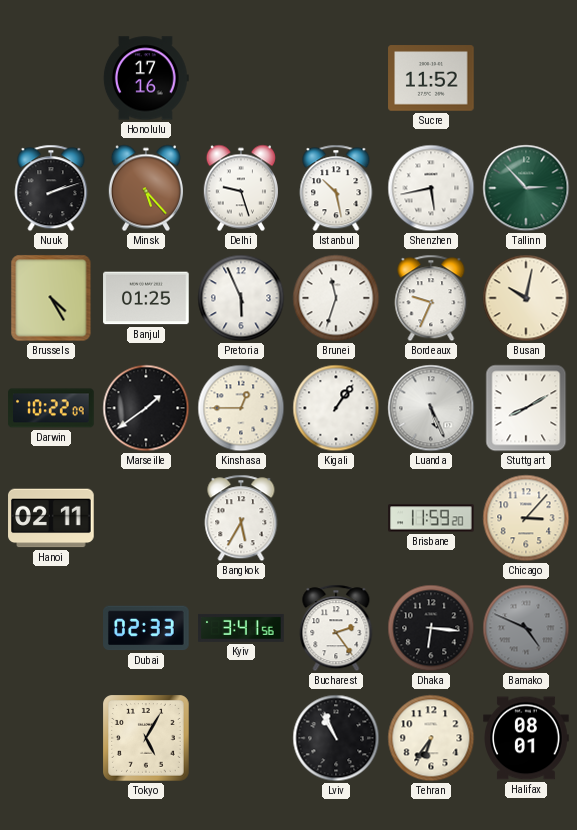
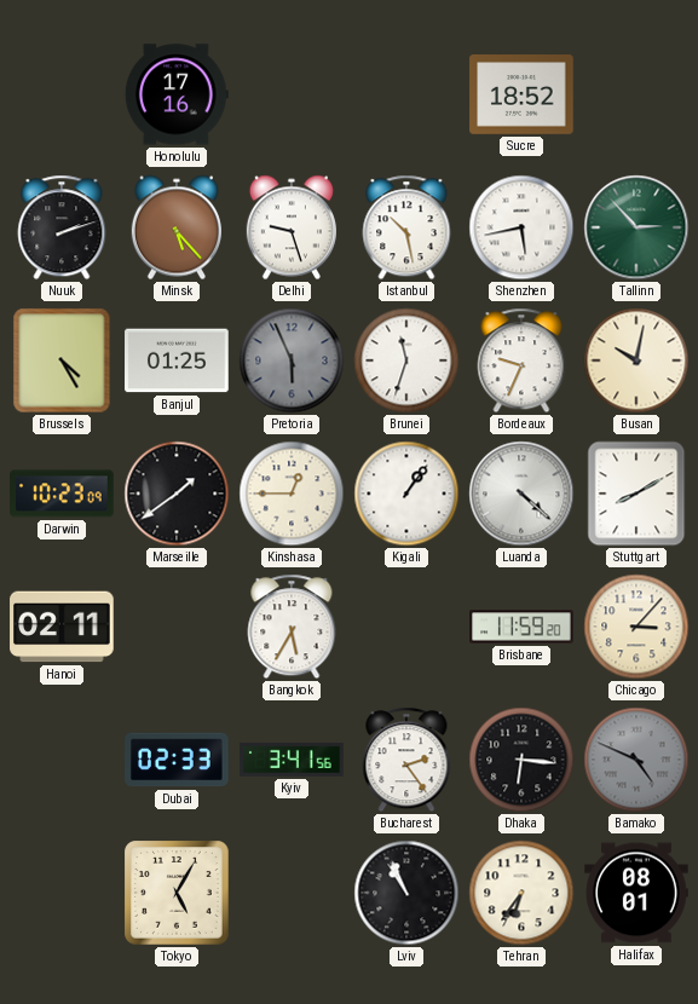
Sucre: 11:52 -> 18:52
Pretoria dial: white -> grey
Darwin: 10:22 -> 10:23
Luanda: 5:26 -> 4:22
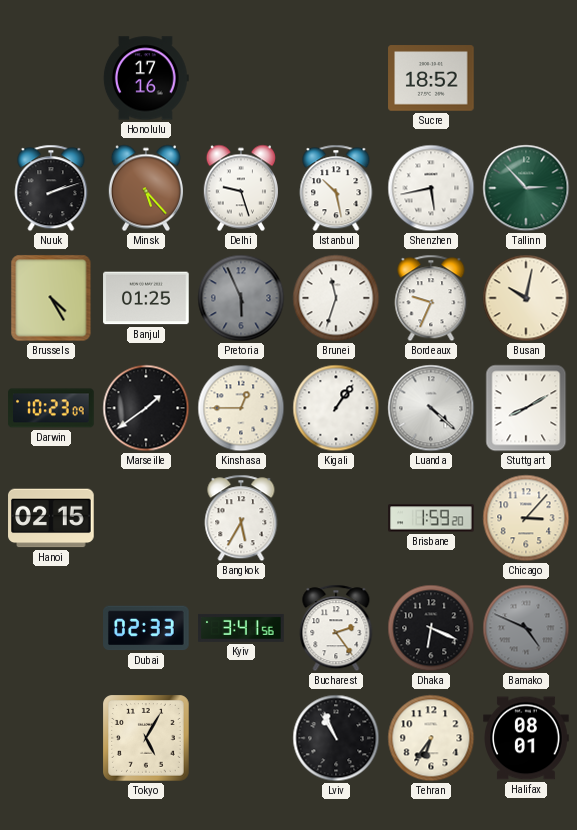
Hanoi: 02:11 -> 02:15
Brisbane: 11:59 -> 1:59
Dhaka: 6:16 -> 6:19
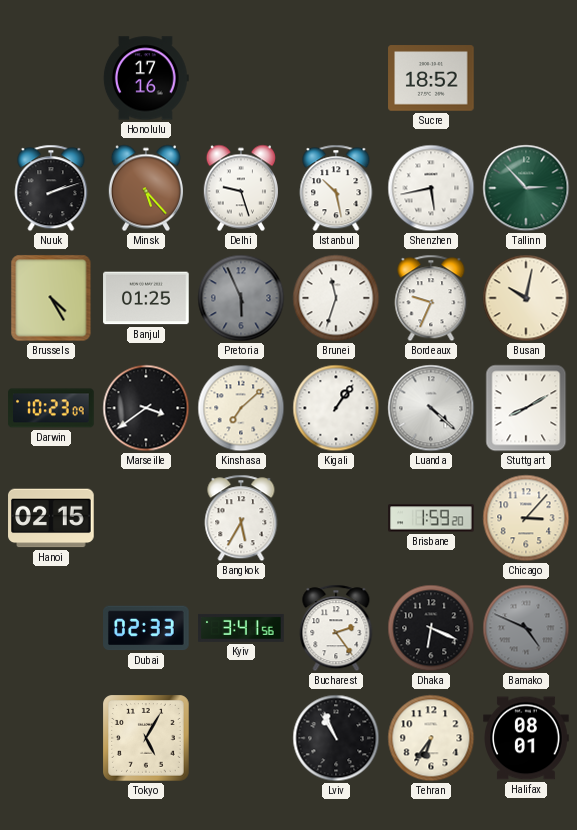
Marseille: 1:39 -> 3:39
Kinshasa: 12:45 -> 7:08
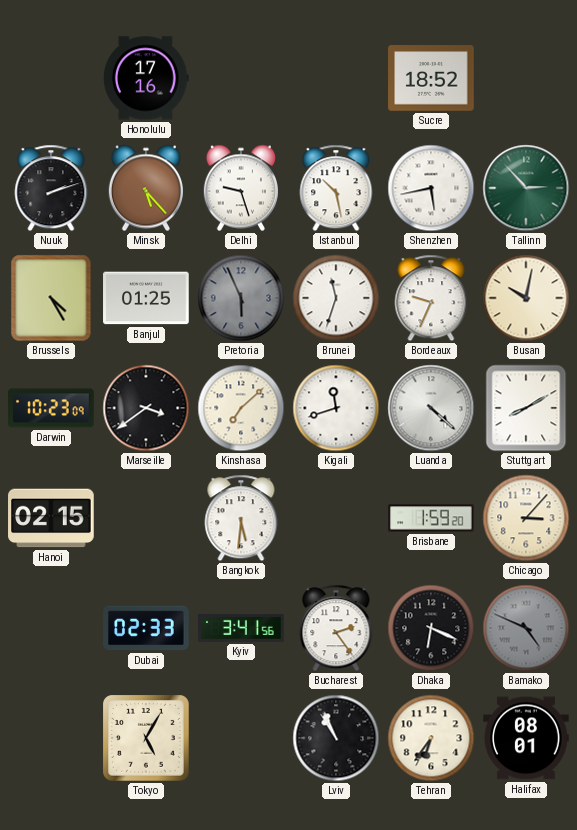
Kigali: 1:06 -> 11:42
Bangkok: 5:35 -> 5:31
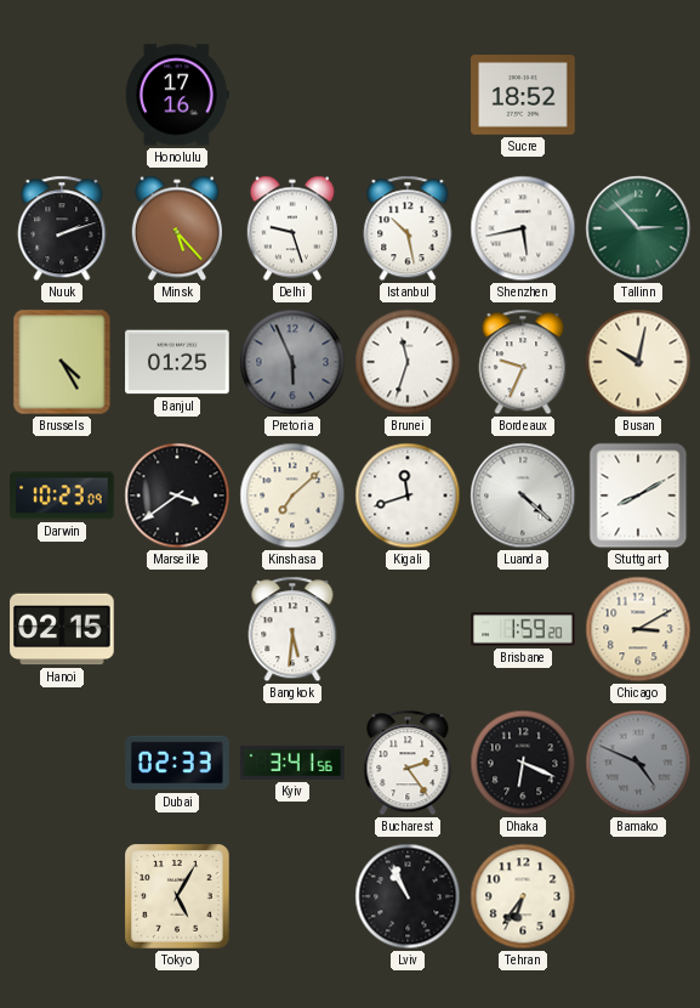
Chicago: 3:07 -> 3:10
Halifax: 08:01 -> none
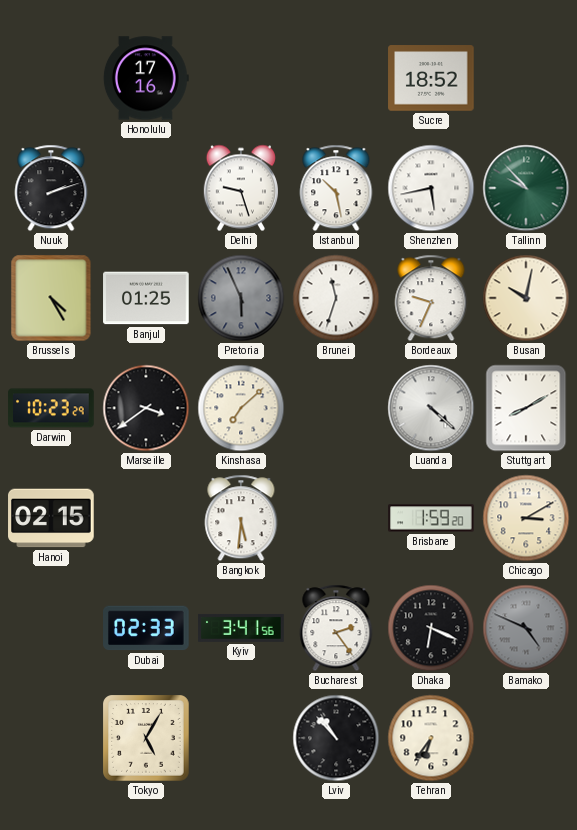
Minsk: 5:23 -> none
Tallinn: 2:53 -> 9:53
Darwin: 10:23:09 -> 10:23:29
Kigali: 11:42 -> none
Lviv: 10:56 -> 10:53
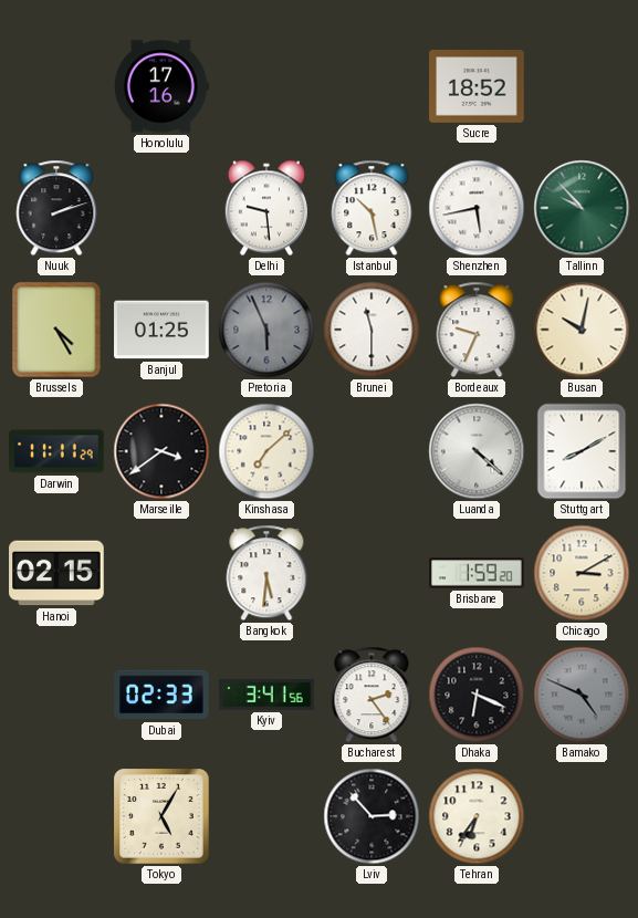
Delhi: 9:27 -> 9:29
Brunei: 11:33 -> 11:30
Darwin: 10:23 -> 11:11
Lviv: 10:53 -> 2:53
